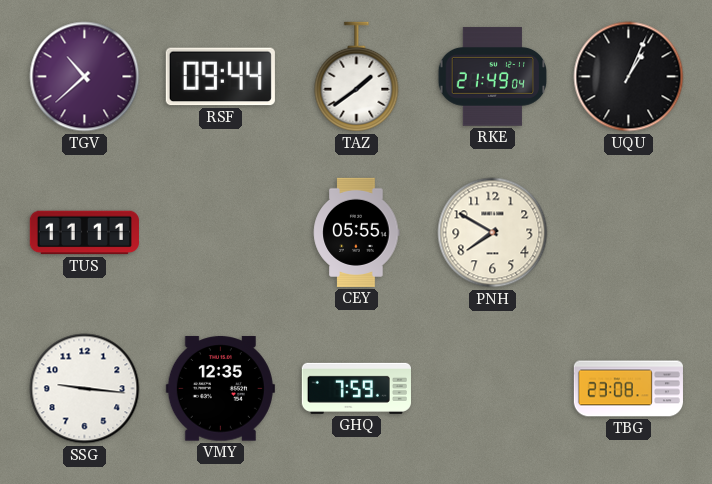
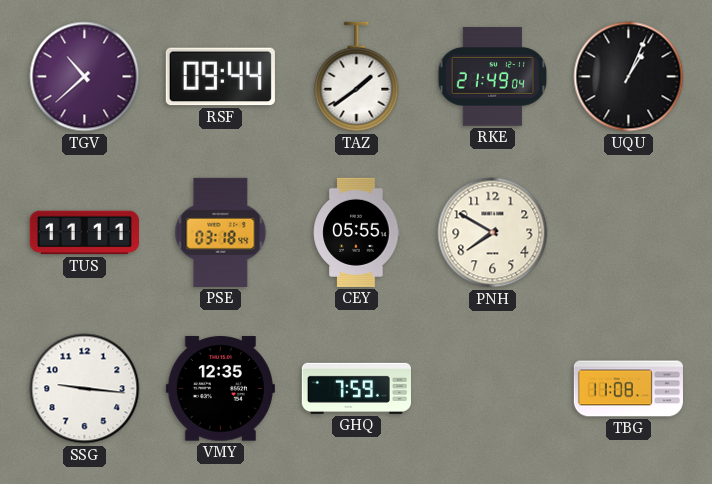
PSE: none -> 03:18
TBG: 23:08 -> 11:08
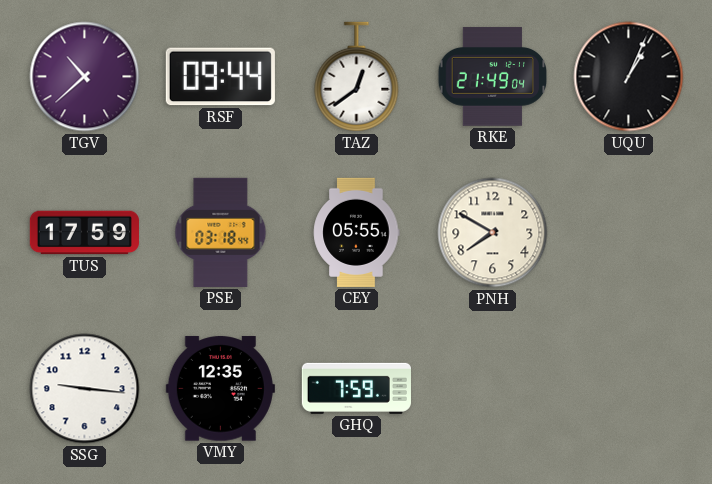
TAZ: 1:39 -> 12:39
TUS: 11:11 -> 17:59
TBG: 11:08 -> none
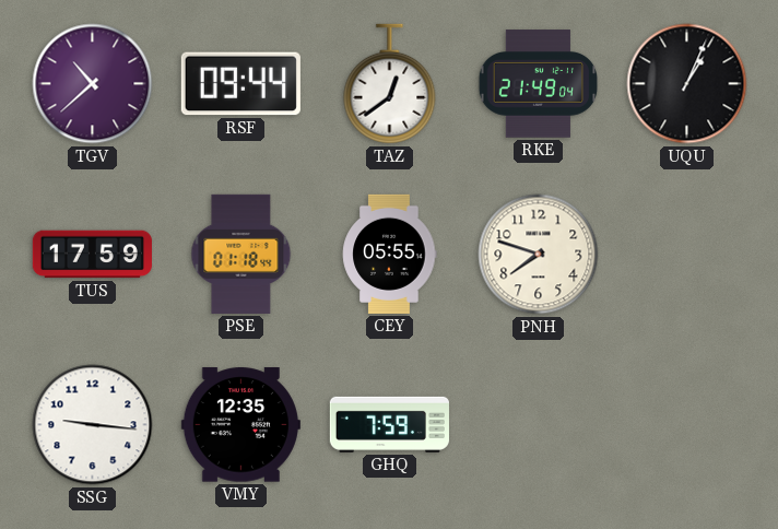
PSE: 03:18 -> 01:18
PNH: 7:50 -> 7:48
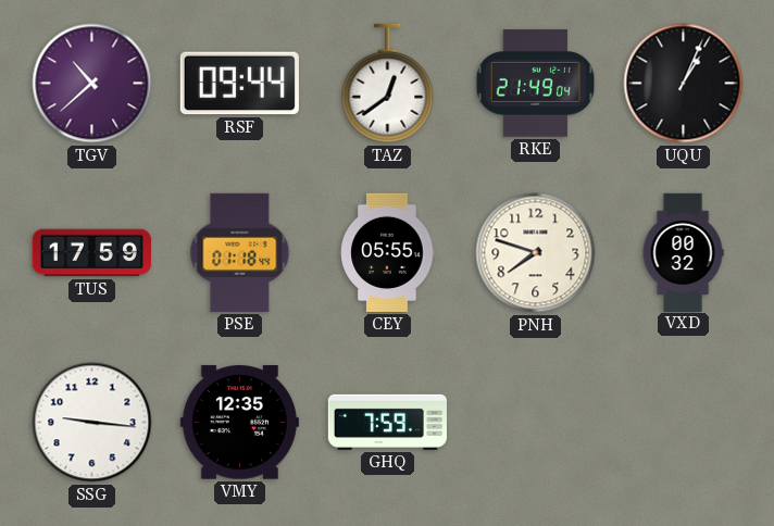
VXD: none -> 00:32
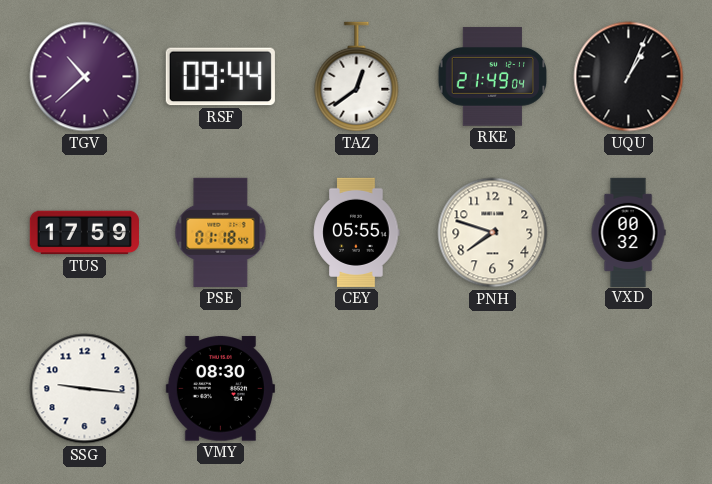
VMY: 12:35 -> 08:30
GHQ: 7:59 -> none
